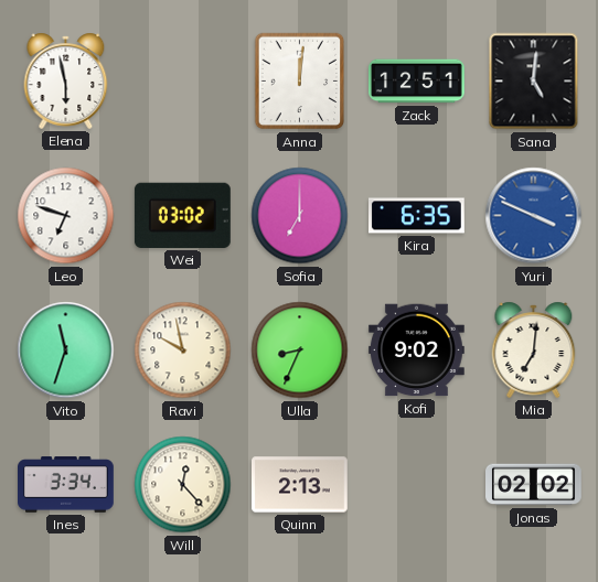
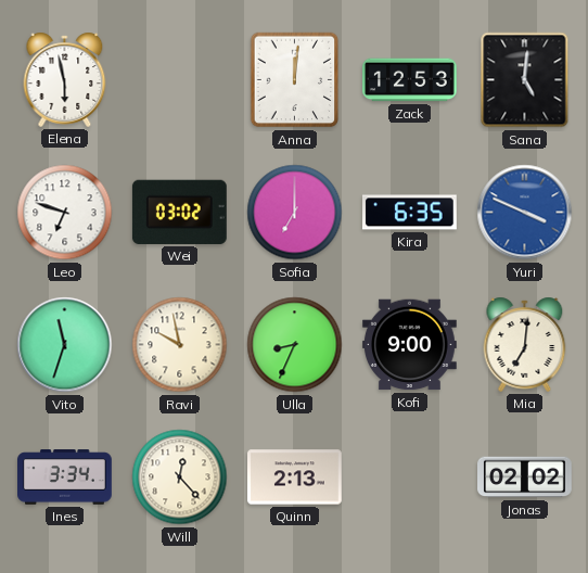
Zack: 12:51 -> 12:53
Kofi: 9:02 -> 9:00
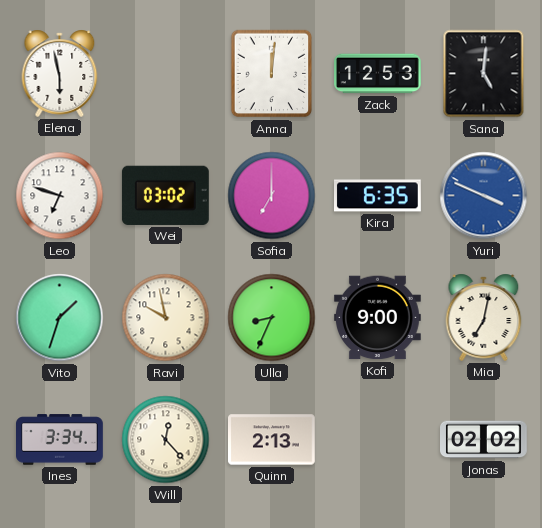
Vito: 11:33 -> 1:33
Mia: 7:01 -> 7:02
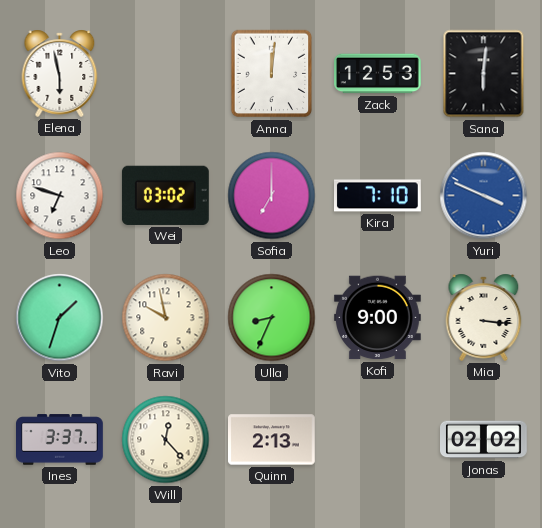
Sana: 5:01 -> 6:01
Kira: 6:35 -> 7:10
Mia: 7:02 -> 3:16
Ines: 3:34 -> 3:37
